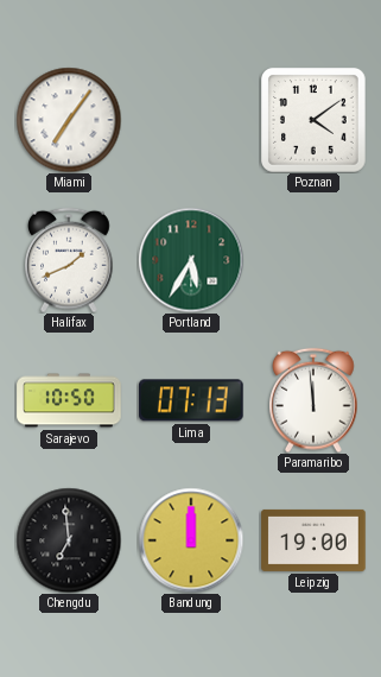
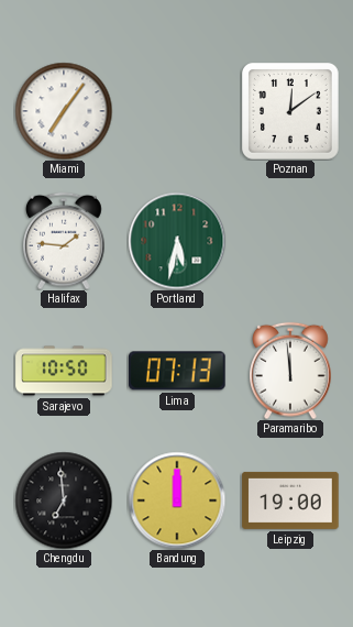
Poznan: 4:09 -> 12:09
Halifax: 1:41 -> 1:46
Portland: 5:35 -> 5:32
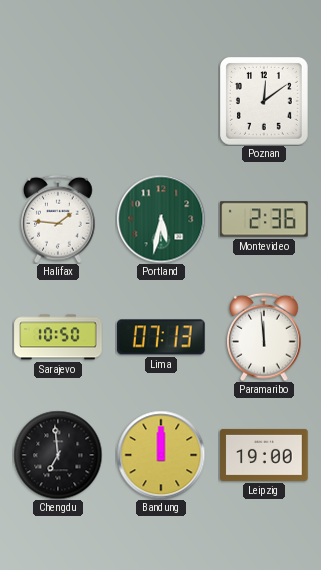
Miami: 7:06 -> none
Montevideo: none -> 2:36
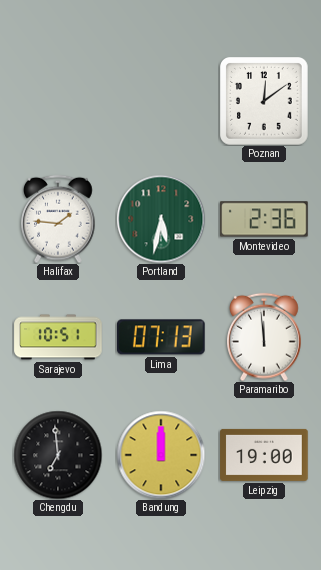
Sarajevo: 10:50 -> 10:51
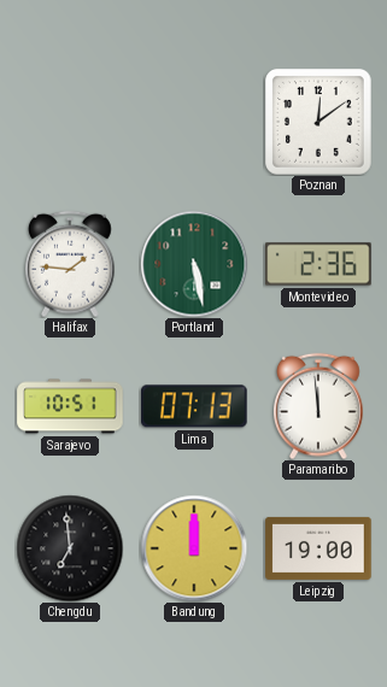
Portland: 5:32 -> 5:28
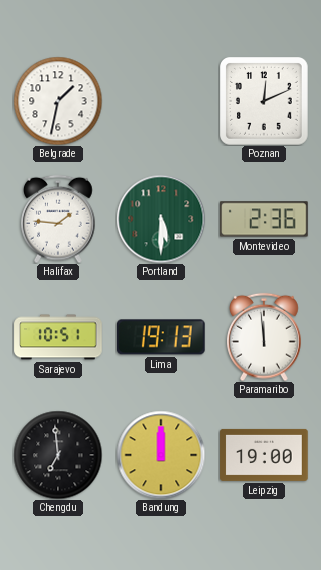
Belgrade: none -> 1:32
Poznan: 12:09 -> 12:11
Portland: 5:28 -> 5:30
Lima: 07:13 -> 19:13
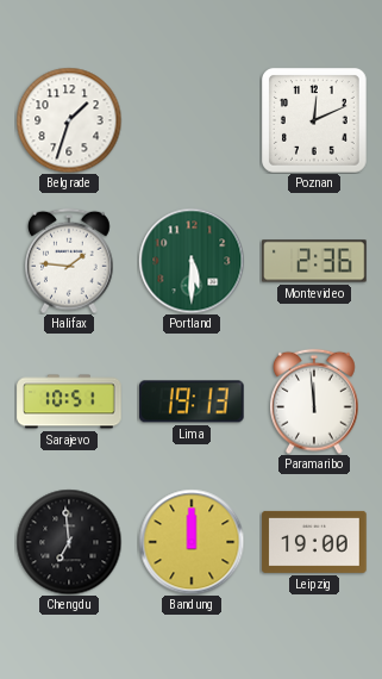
Belgrade: 1:32 -> 1:33
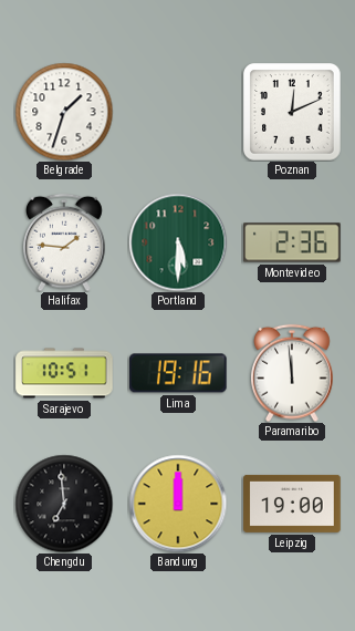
Lima: 19:13 -> 19:16
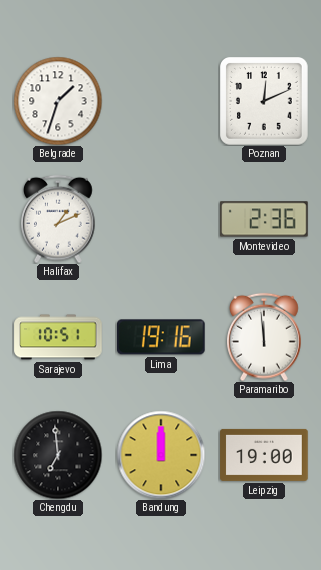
Halifax: 1:46 -> 1:11
Portland: 5:30 -> none
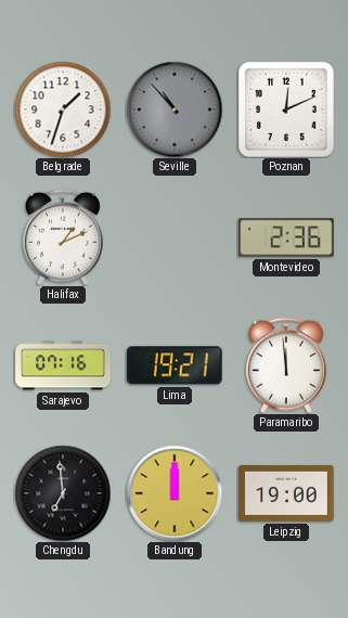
Seville: none -> 10:53
Sarajevo: 10:51 -> 07:16
Lima: 19:16 -> 19:21
